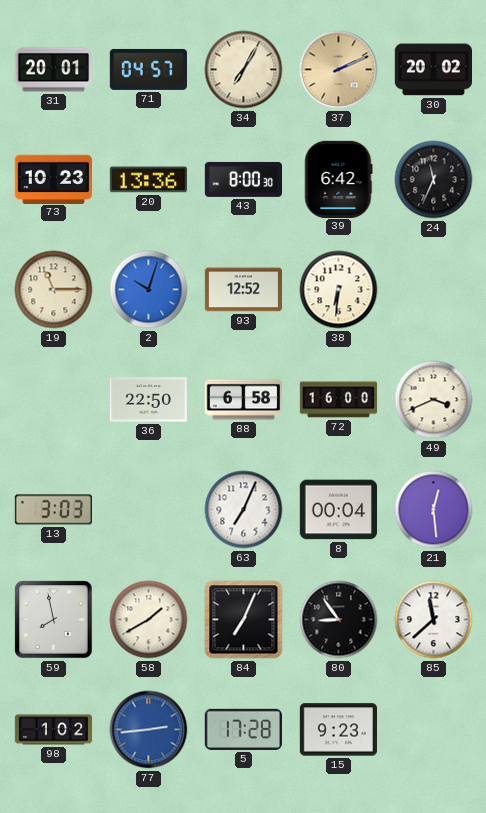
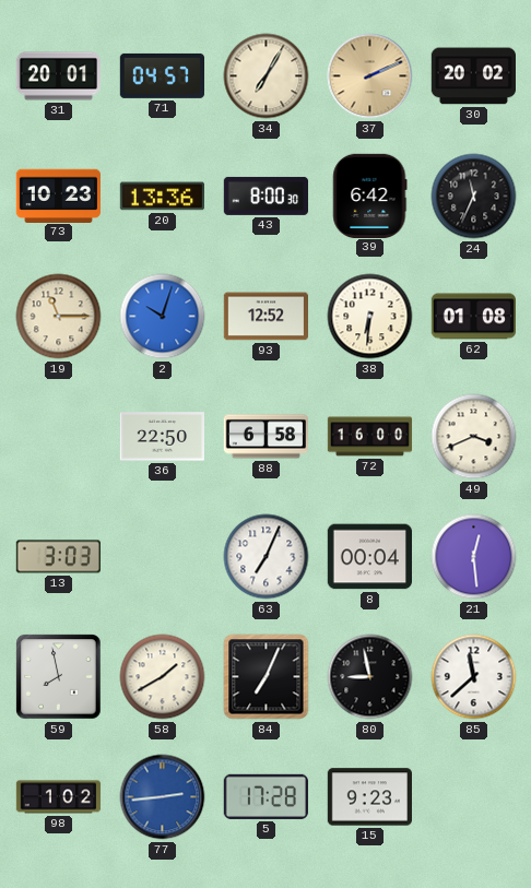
62: none -> 01:08
80: 8:54 -> 8:58
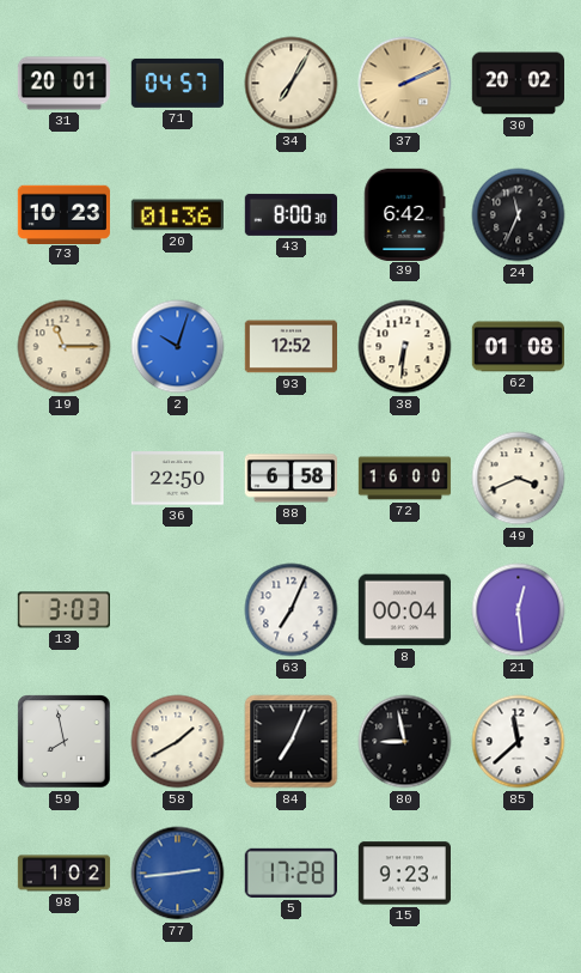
20: 13:36 -> 01:36
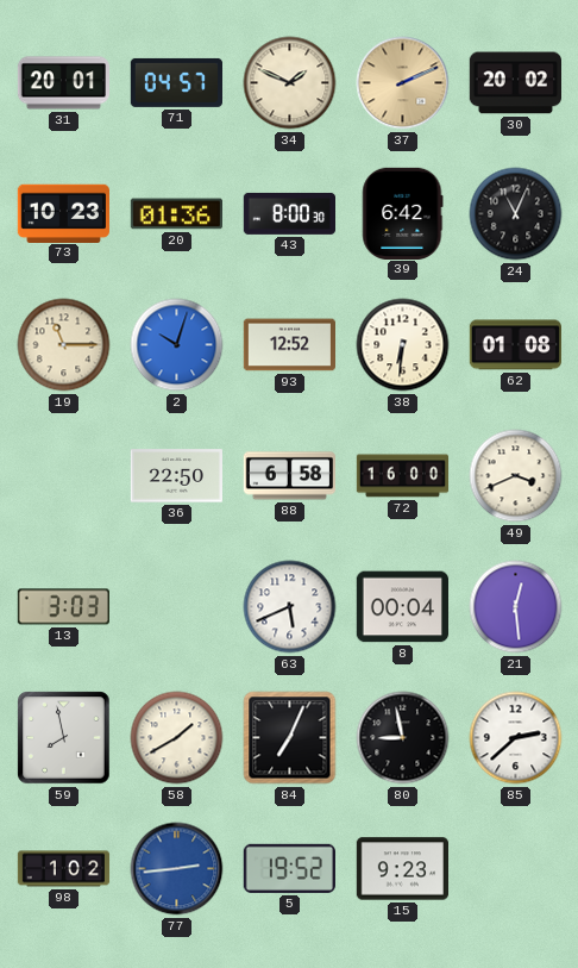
34: 7:05 -> 1:49
24: 11:34 -> 11:04
63: 7:04 -> 5:41
85: 11:38 -> 2:38
5: 17:28 -> 19:52
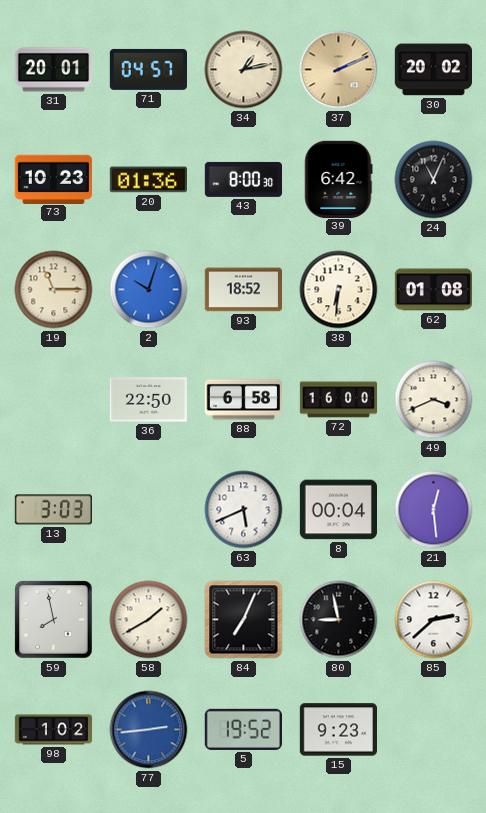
34: 1:49 -> 1:13
93: 12:52 -> 18:52
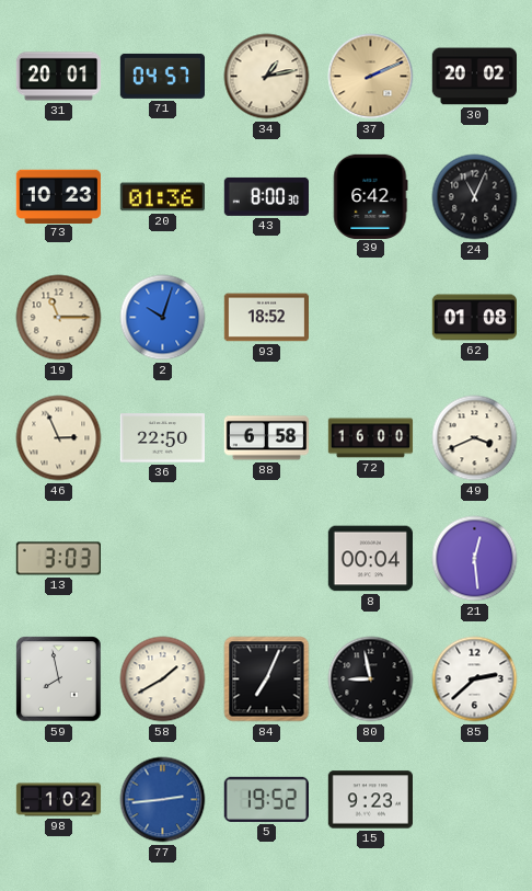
38: 6:31 -> none
46: none -> 2:56
63: 5:41 -> none
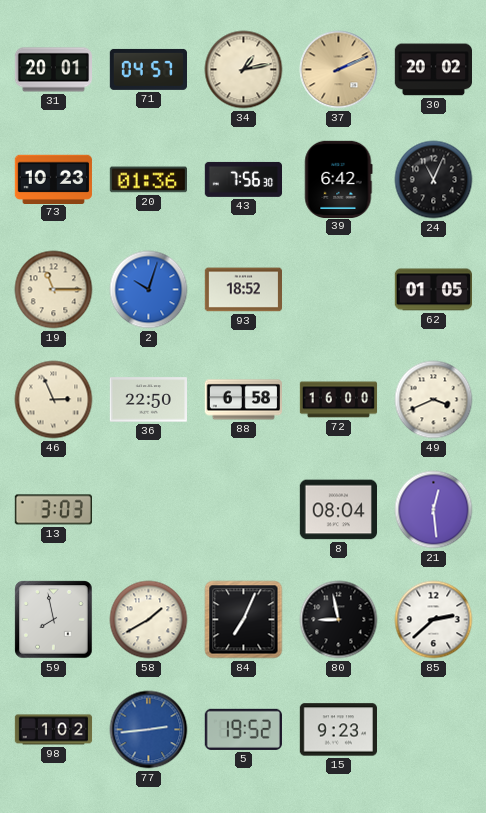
43: 8:00 -> 7:56
62: 01:08 -> 01:05
8: 00:04 -> 08:04
